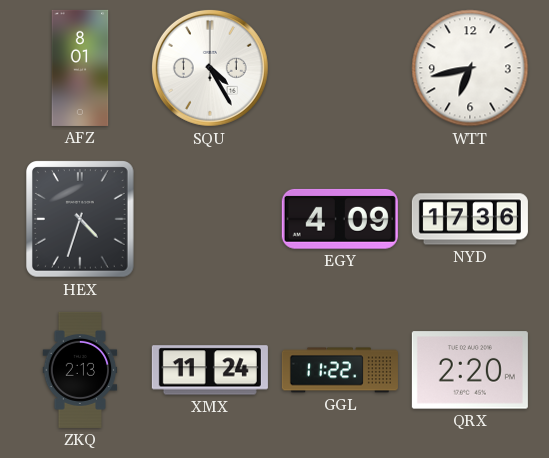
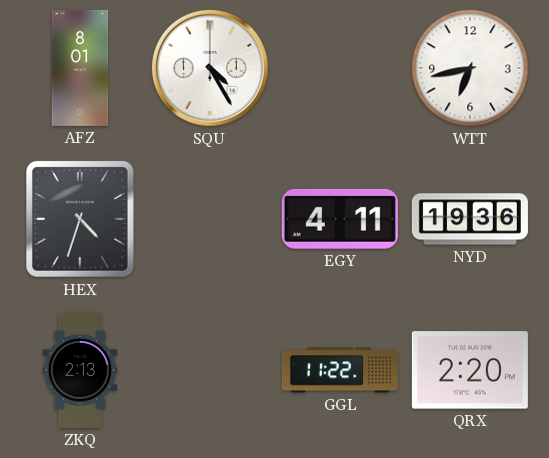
EGY: 4:09 -> 4:11
NYD: 17:36 -> 19:36
XMX: 11:24 -> none
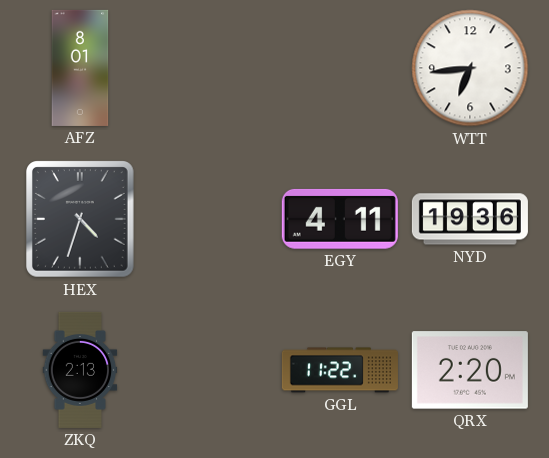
SQU: 4:25 -> none
WTT: 6:43 -> 6:44
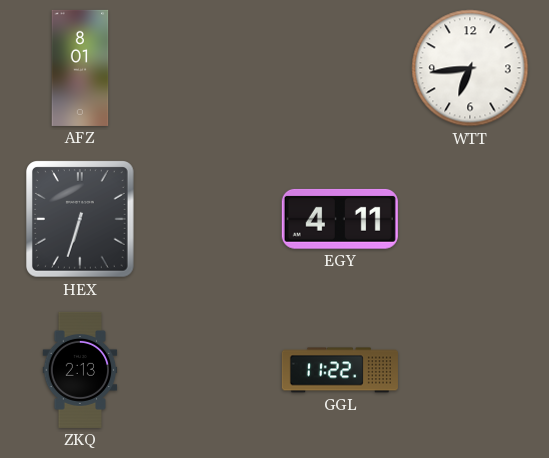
HEX: 4:33 -> 6:33
NYD: 19:36 -> none
QRX: 2:20 -> none
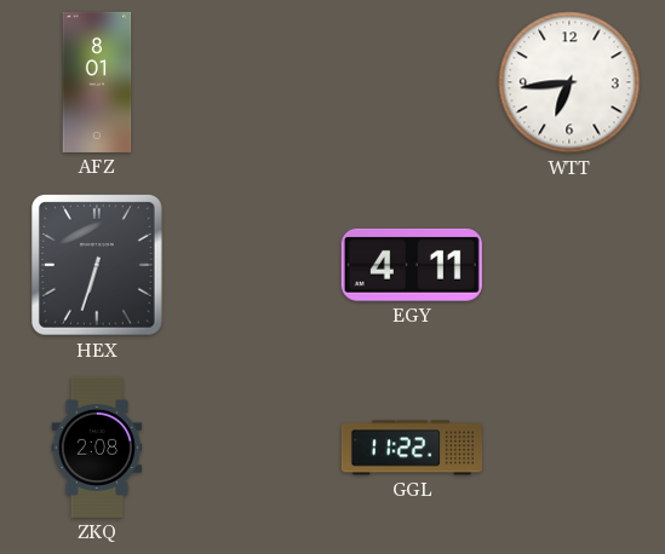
ZKQ: 2:13 -> 2:08
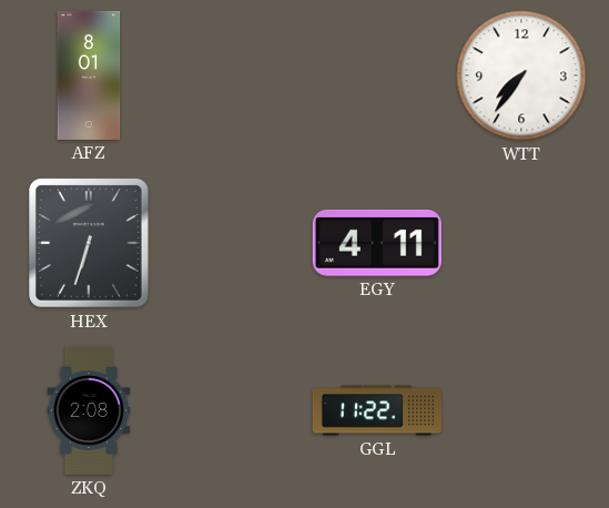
WTT: 6:44 -> 7:36
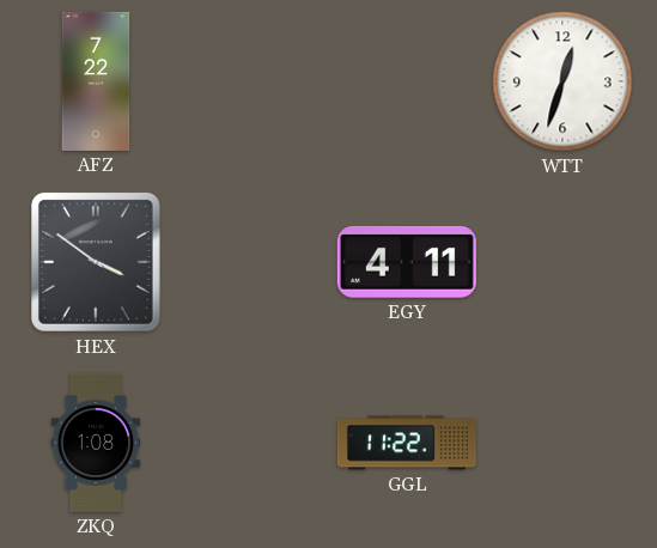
AFZ: 8:01 -> 7:22
WTT: 7:36 -> 12:33
HEX: 6:33 -> 3:51
ZKQ: 2:08 -> 1:08
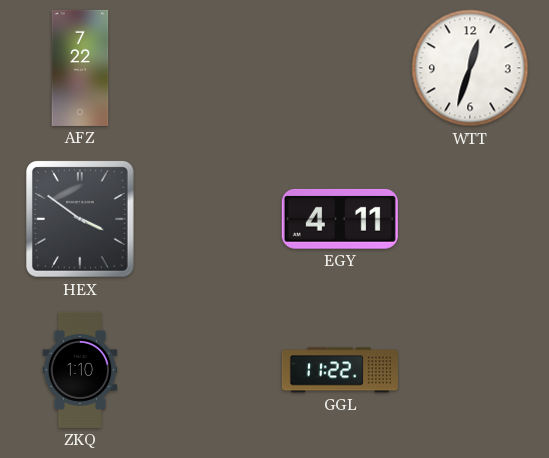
ZKQ: 1:08 -> 1:10
